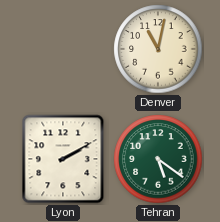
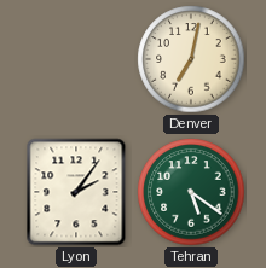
Denver: 11:02 -> 7:02
Lyon: 2:10 -> 2:06
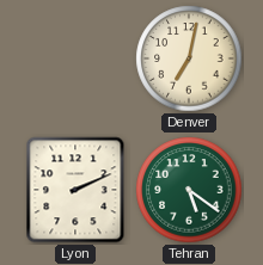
Lyon: 2:06 -> 2:11
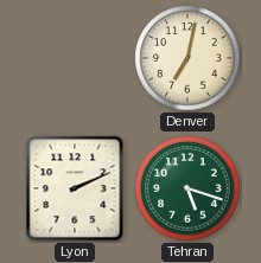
Tehran: 5:21 -> 5:18
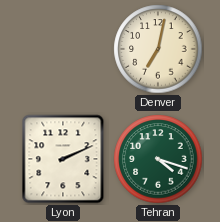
Tehran: 5:18 -> 4:18
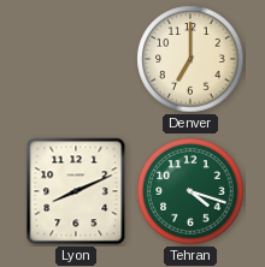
Denver: 7:02 -> 7:00
Lyon: 2:11 -> 8:11
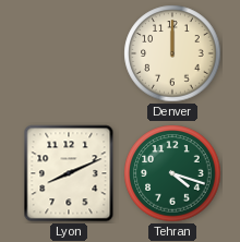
Denver: 7:00 -> 12:00
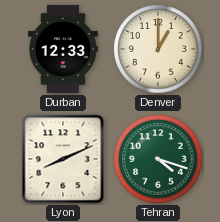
Durban: none -> 12:33
Denver: 12:00 -> 1:00
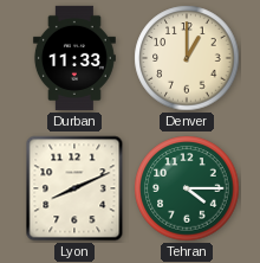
Durban: 12:33 -> 11:33
Tehran: 4:18 -> 4:15
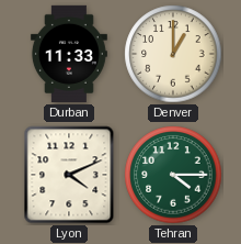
Lyon: 8:11 -> 4:11
